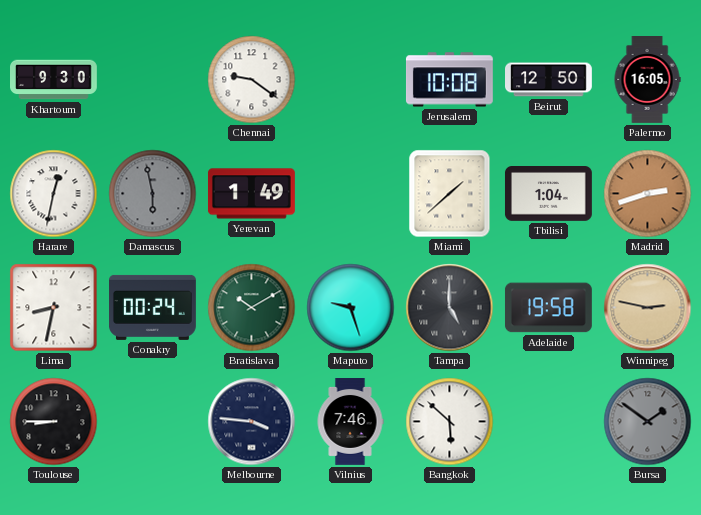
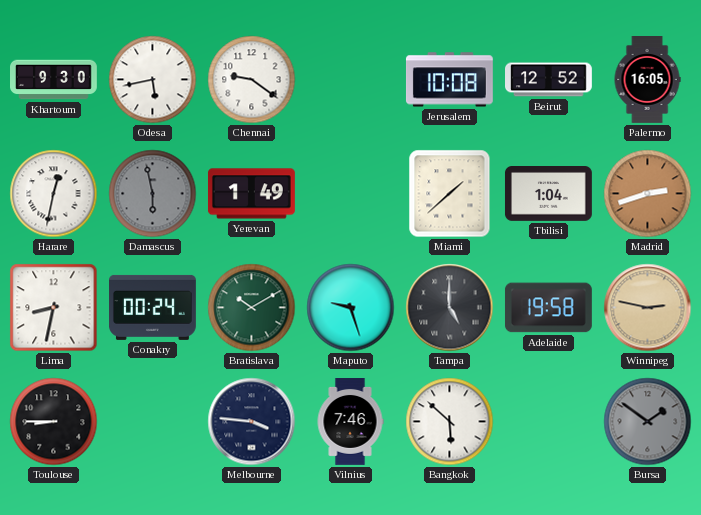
Odesa: none -> 5:43
Beirut: 12:50 -> 12:52
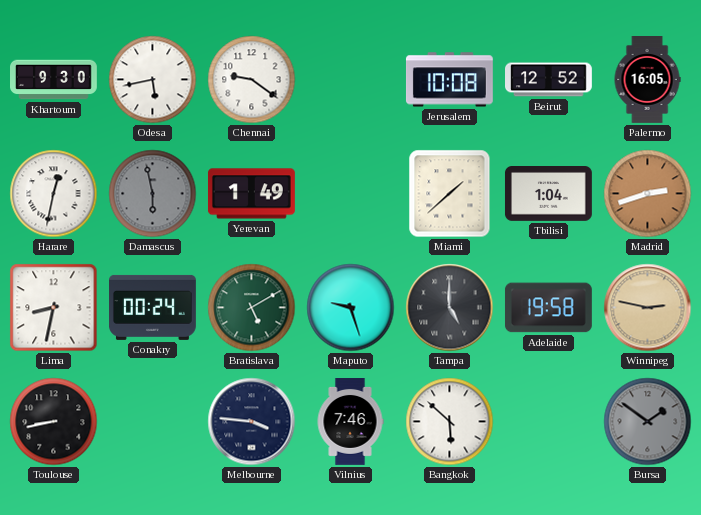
Bratislava: 10:10 -> 5:10
Toulouse: 8:45 -> 8:43
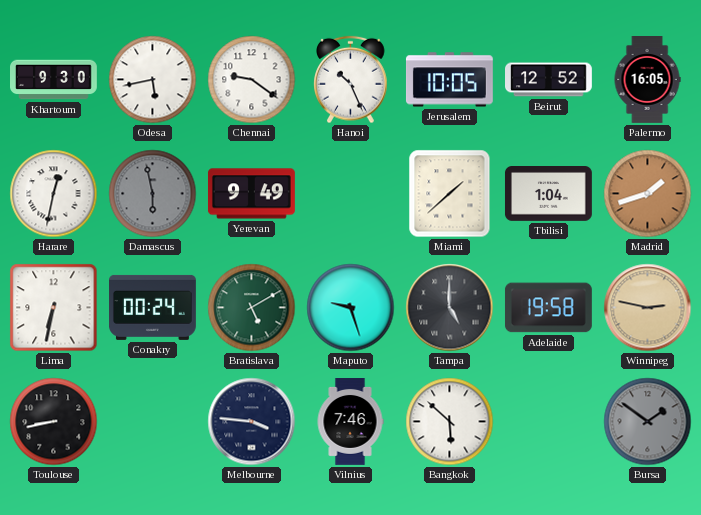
Hanoi: none -> 10:26
Jerusalem: 10:08 -> 10:05
Yerevan: 1:49 -> 9:49
Madrid: 2:42 -> 1:42
Lima: 8:32 -> 6:32
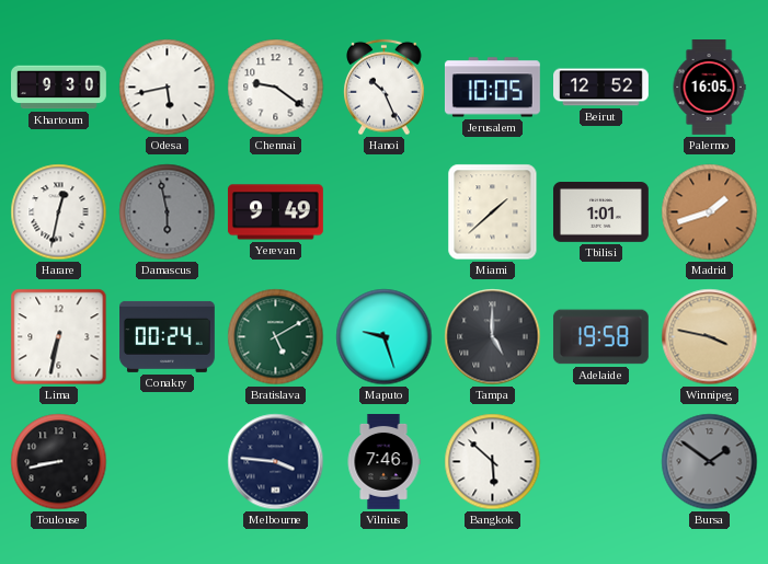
Tbilisi: 1:04 -> 1:01
Winnipeg: 2:47 -> 3:47
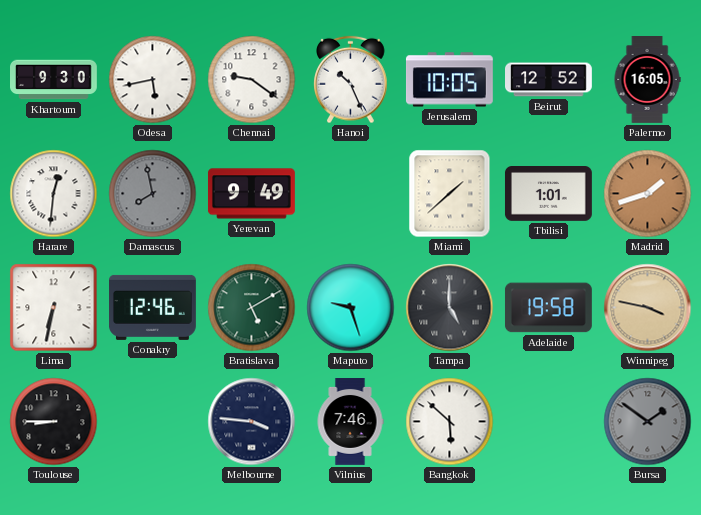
Harare: 12:32 -> 12:31
Damascus: 5:58 -> 7:58
Conakry: 00:24 -> 12:46
Toulouse: 8:43 -> 8:45
